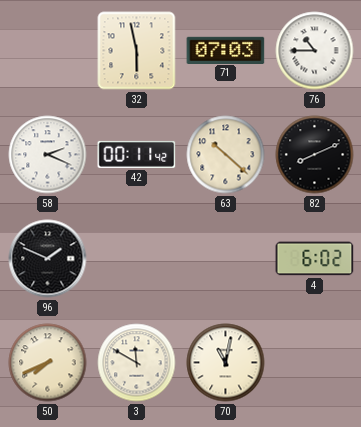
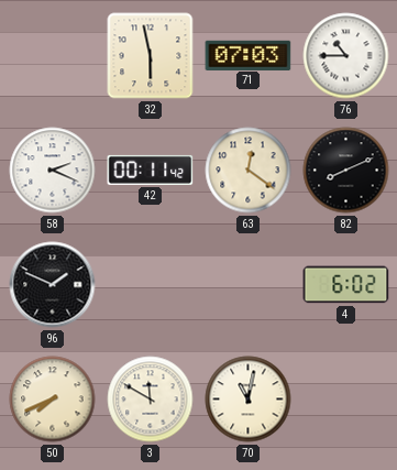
63: 10:22 -> 12:21
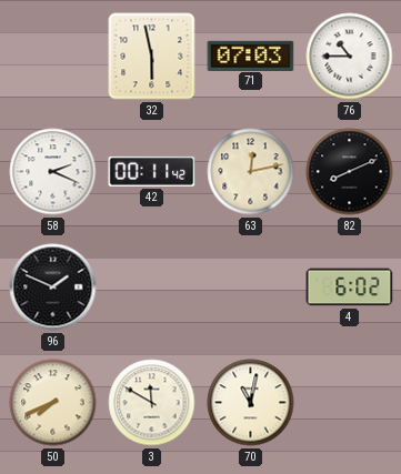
63: 12:21 -> 12:13
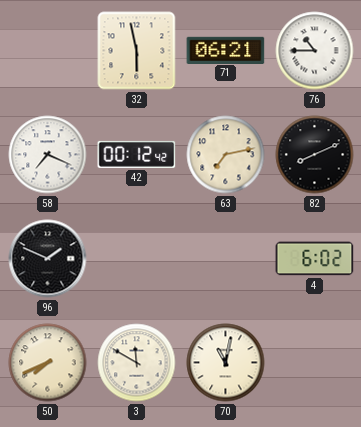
71: 07:03 -> 06:21
58: 2:19 -> 7:19
42: 00:11 -> 00:12
63: 12:13 -> 7:13
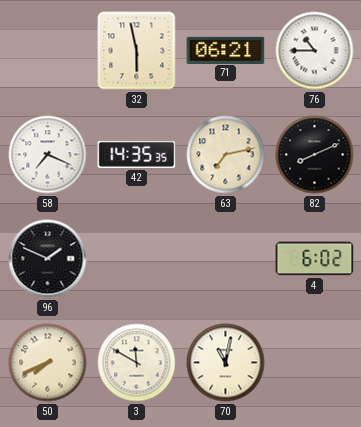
42: 00:12 -> 14:35
